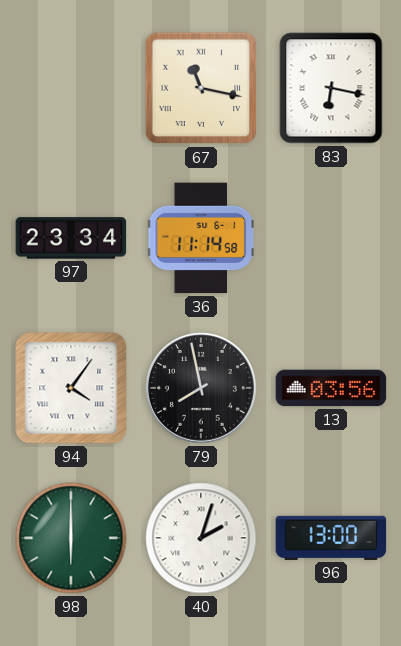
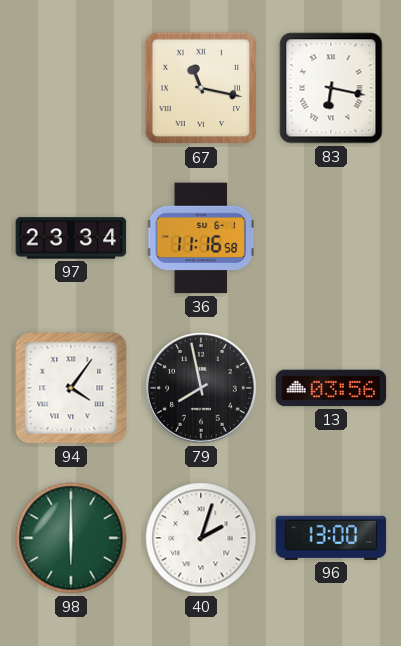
36: 11:14 -> 11:16
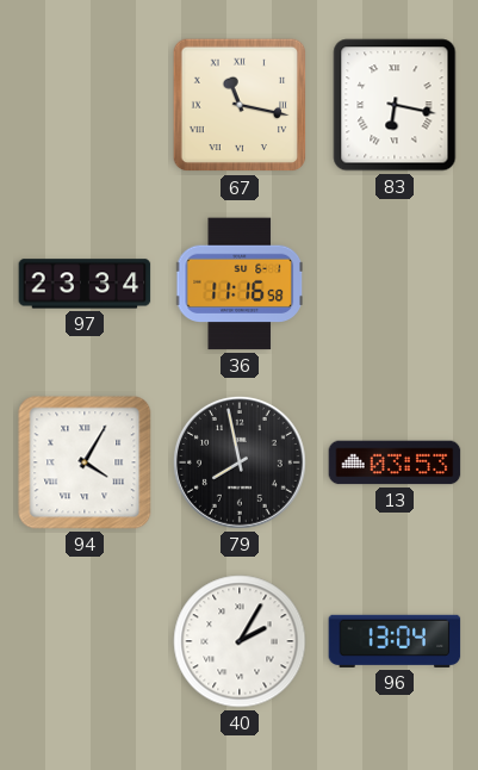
94: 4:06 -> 4:05
13: 03:56 -> 03:53
98: 6:00 -> none
40: 2:03 -> 2:05
96: 13:00 -> 13:04
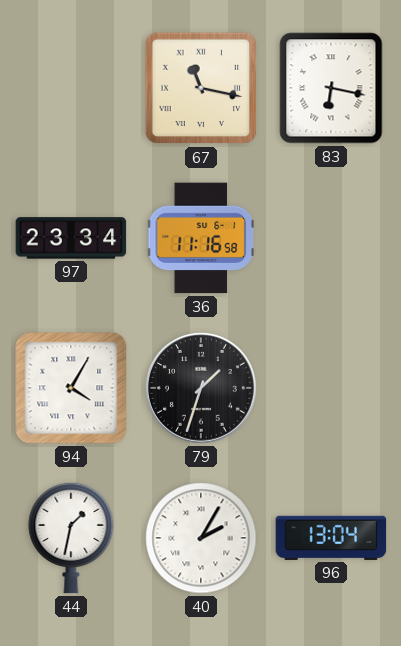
79: 7:58 -> 1:33
13: 03:53 -> none
44: none -> 1:32
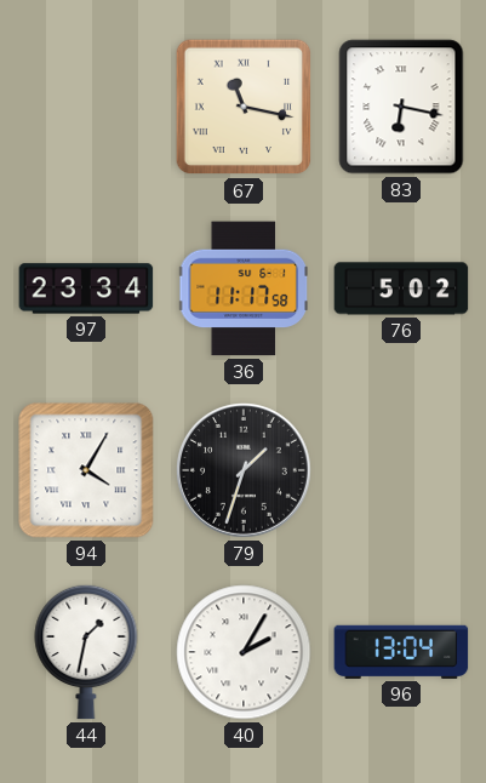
36: 11:16 -> 11:17
76: none -> 5:02
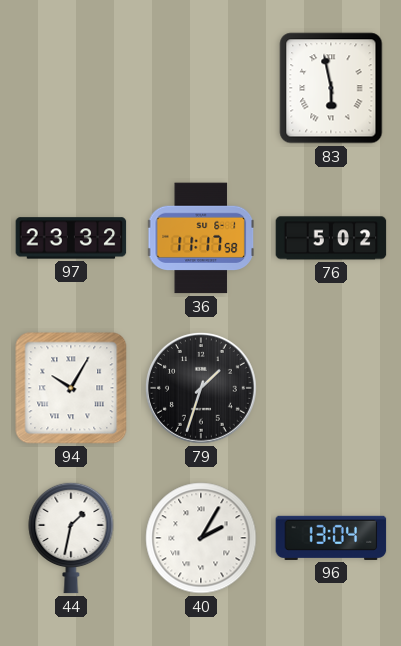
67: 11:17 -> none
83: 6:17 -> 5:58
97: 23:34 -> 23:32
94: 4:05 -> 10:05
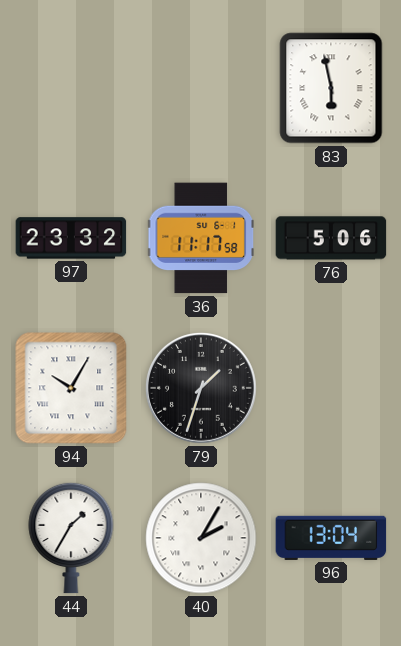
76: 5:02 -> 5:06
44: 1:32 -> 1:35
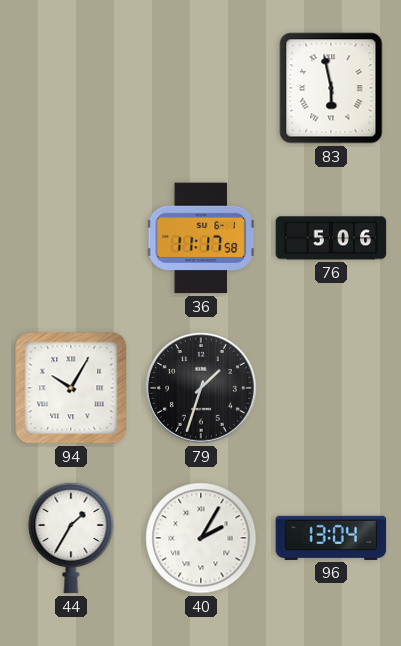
97: 23:32 -> none
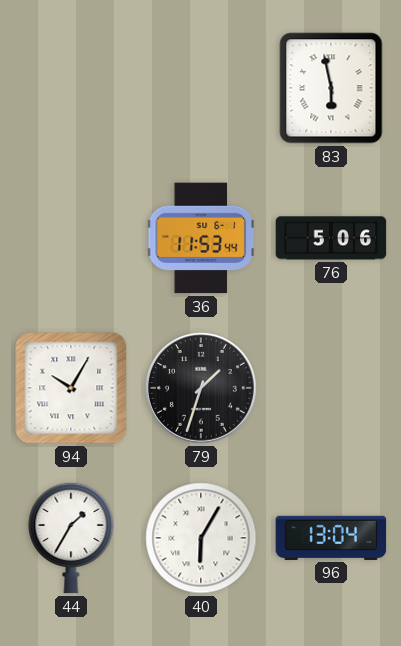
36: 11:17 -> 11:53
40: 2:05 -> 6:05
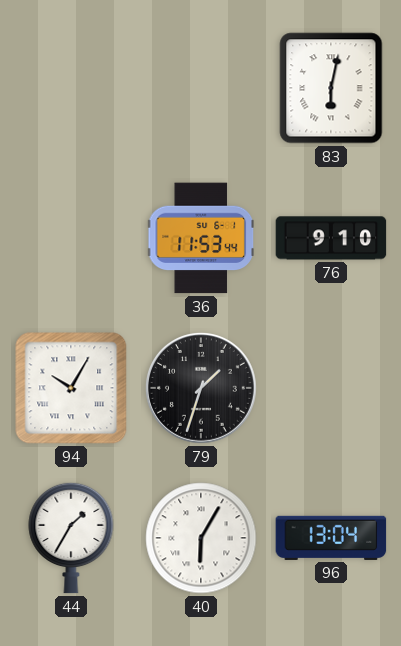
83: 5:58 -> 6:02
76: 5:06 -> 9:10
